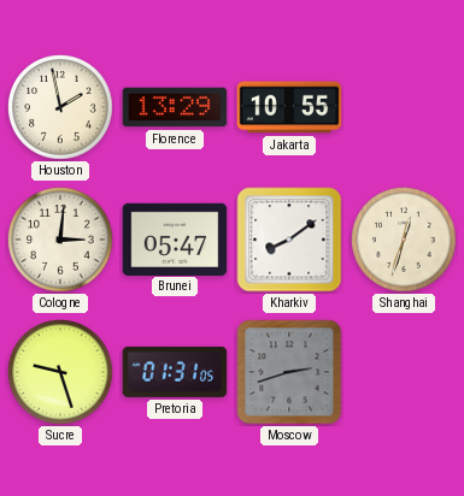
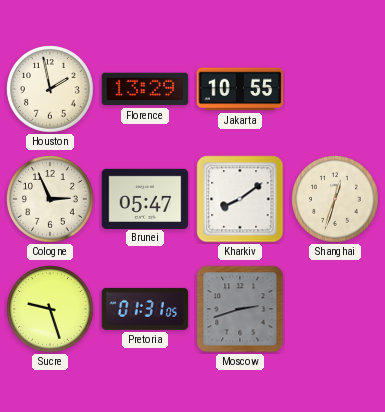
Cologne: 3:01 -> 2:56
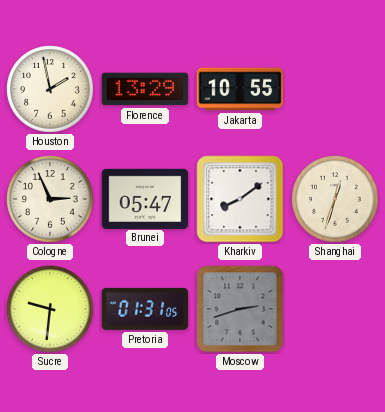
Sucre: 9:27 -> 9:31
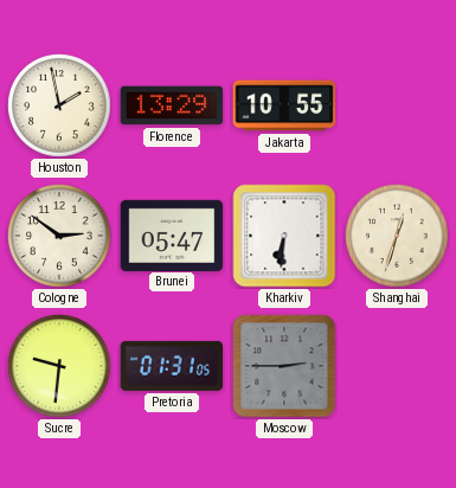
Cologne: 2:56 -> 2:51
Kharkiv: 8:09 -> 6:31
Moscow: 2:42 -> 2:45
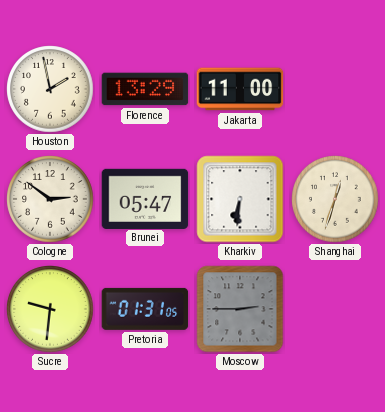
Jakarta: 10:55 -> 11:00
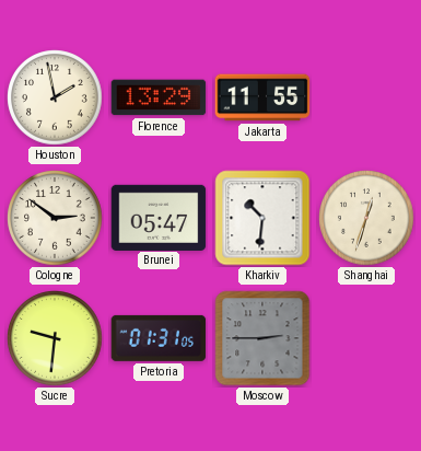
Jakarta: 11:00 -> 11:55
Kharkiv: 6:31 -> 10:31
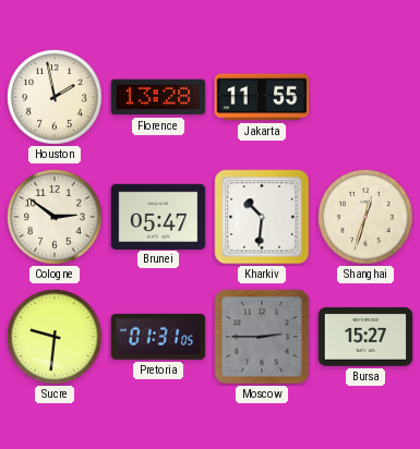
Florence: 13:29 -> 13:28
Bursa: none -> 15:27
